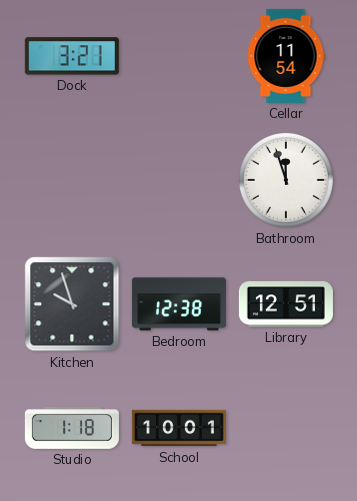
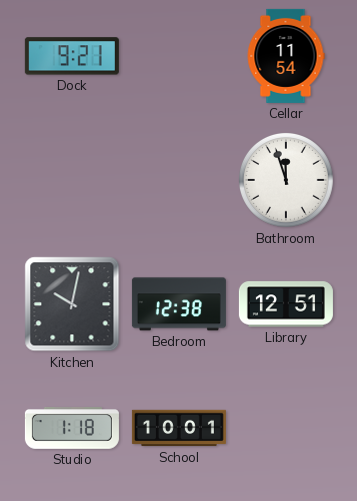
Dock: 3:21 -> 9:21
Kitchen: 9:57 -> 10:02
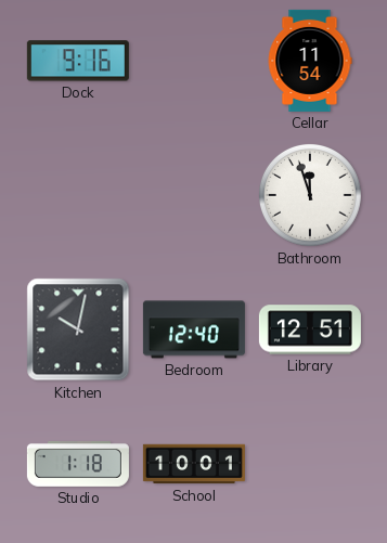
Dock: 9:21 -> 9:16
Bedroom: 12:38 -> 12:40
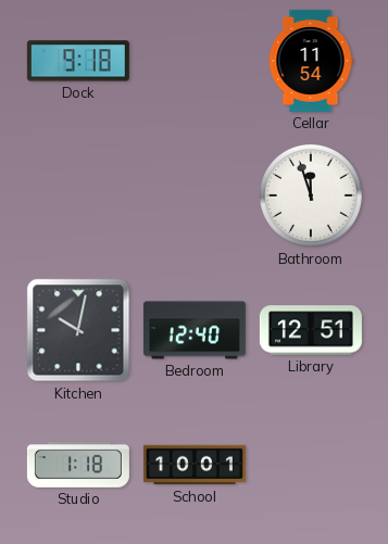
Dock: 9:16 -> 9:18
